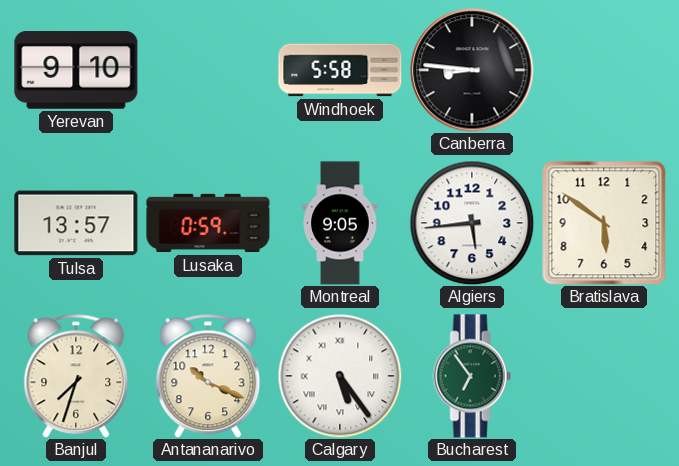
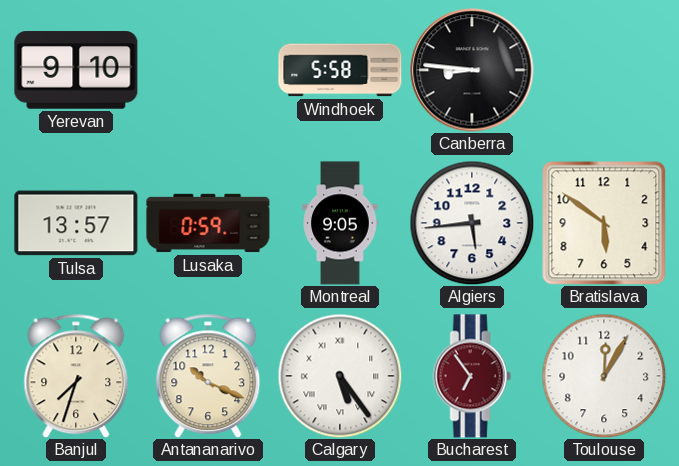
Bucharest dial: green -> burgundy
Toulouse: none -> 12:05
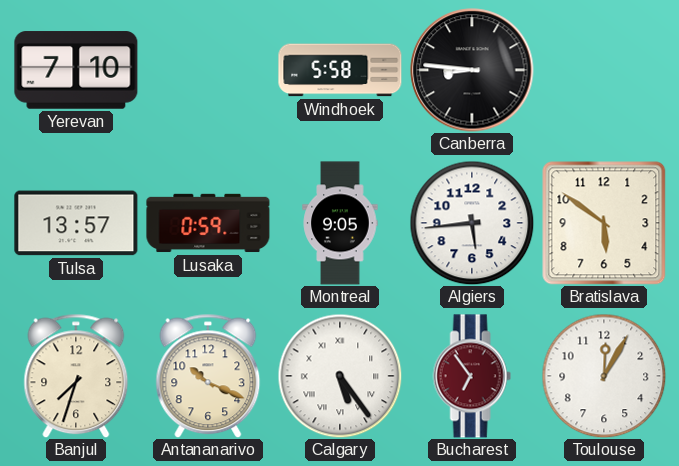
Yerevan: 9:10 -> 7:10
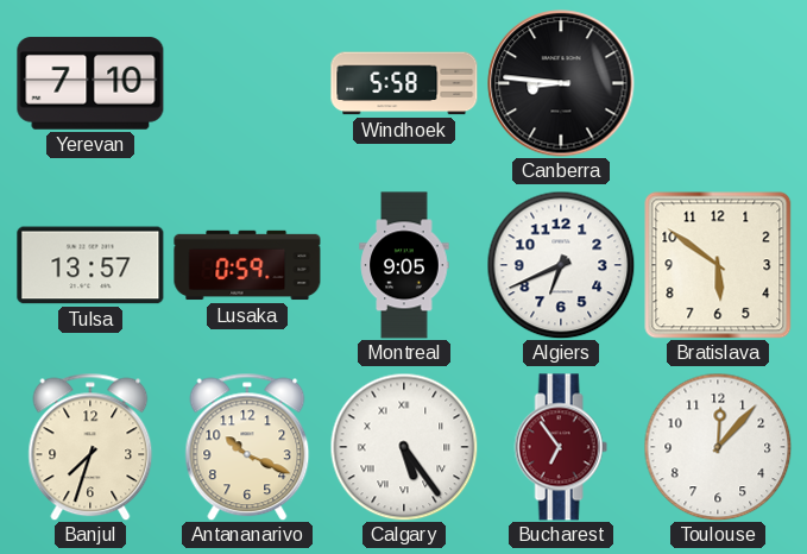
Algiers: 5:44 -> 6:41
Toulouse: 12:05 -> 12:07
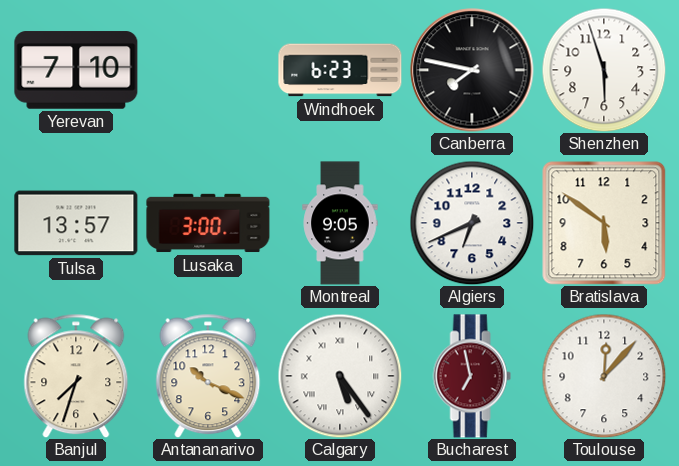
Windhoek: 5:58 -> 6:23
Canberra: 8:46 -> 7:47
Shenzhen: none -> 5:57
Lusaka: 0:59 -> 3:00
Bucharest: 6:54 -> 6:58
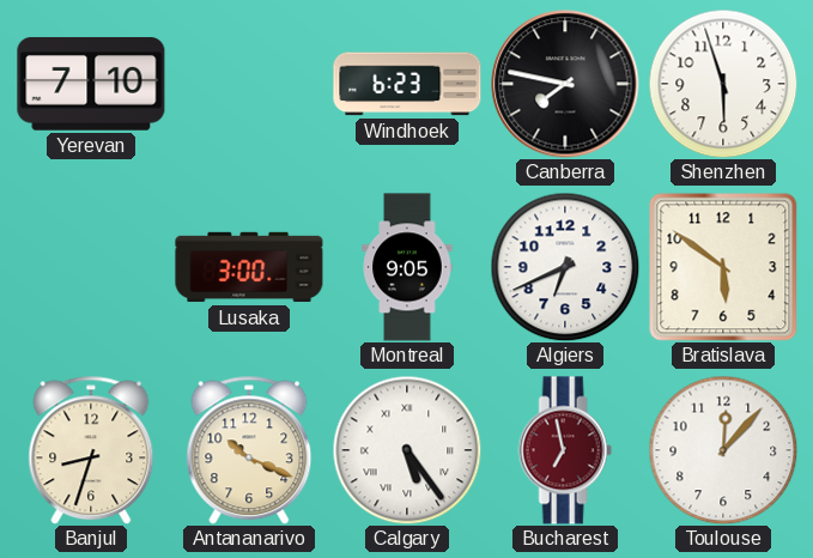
Tulsa: 13:57 -> none
Banjul: 7:33 -> 8:33
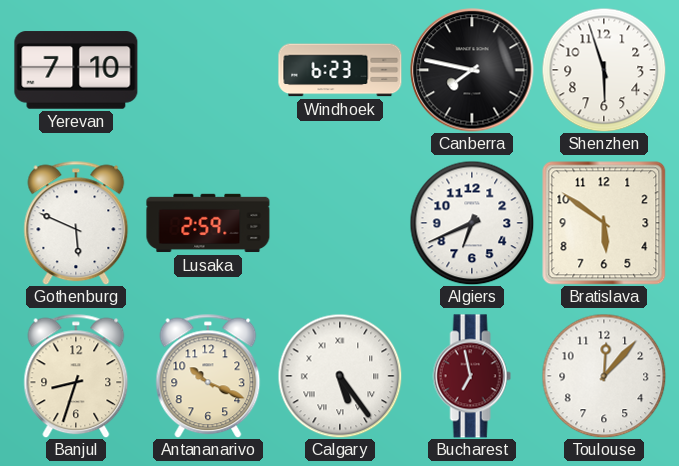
Gothenburg: none -> 5:49
Lusaka: 3:00 -> 2:59
Montreal: 9:05 -> none
